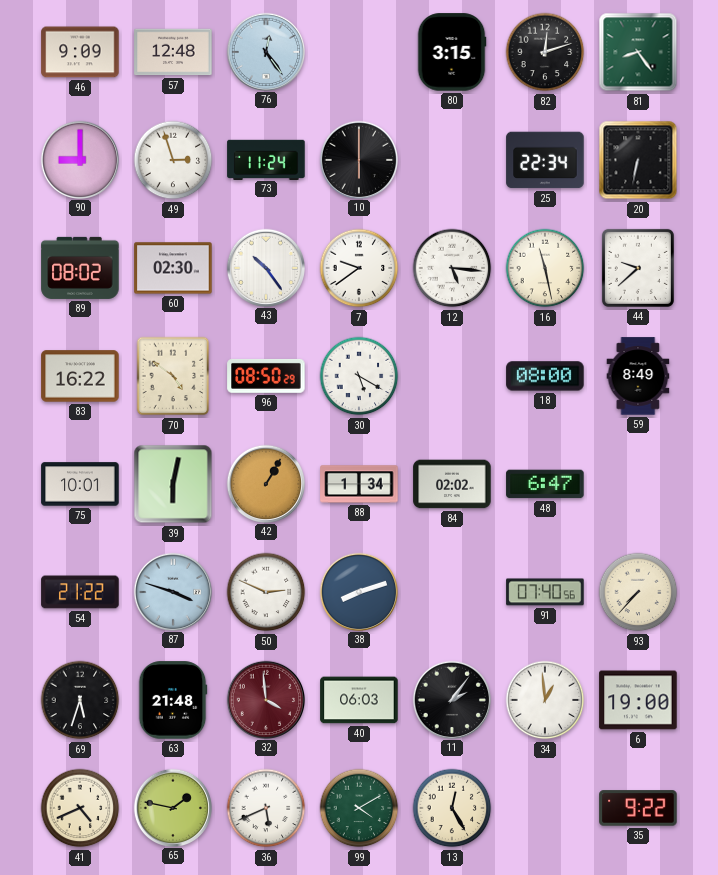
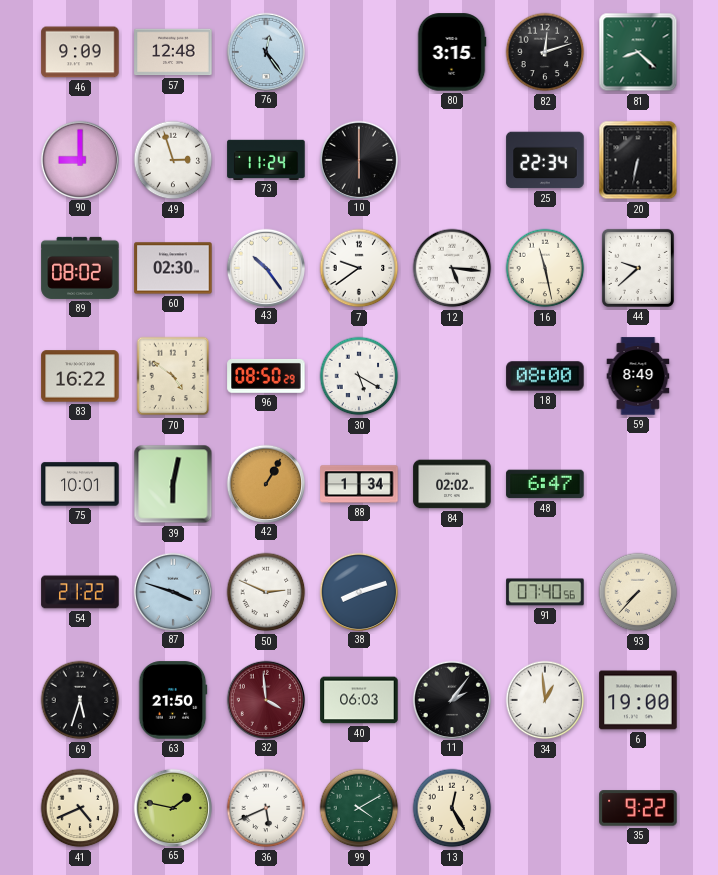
81: 8:24 -> 8:22
63: 21:48 -> 21:50
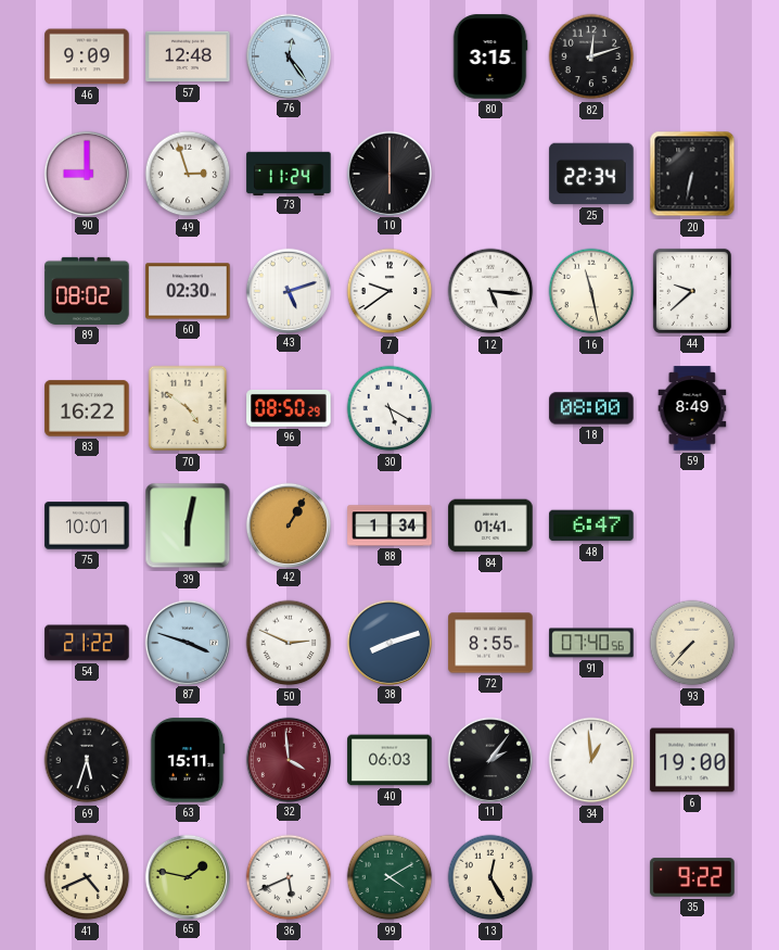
81: 8:22 -> none
43: 10:24 -> 5:12
84: 02:02 -> 01:41
72: none -> 8:55
63: 21:50 -> 15:11
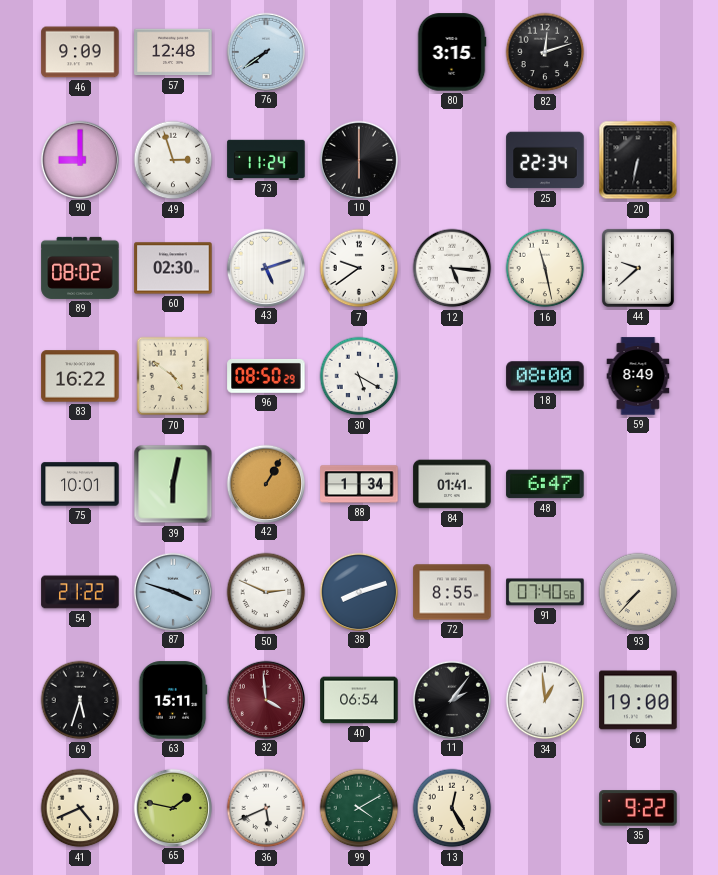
76: 12:24 -> 7:39
40: 06:03 -> 06:54
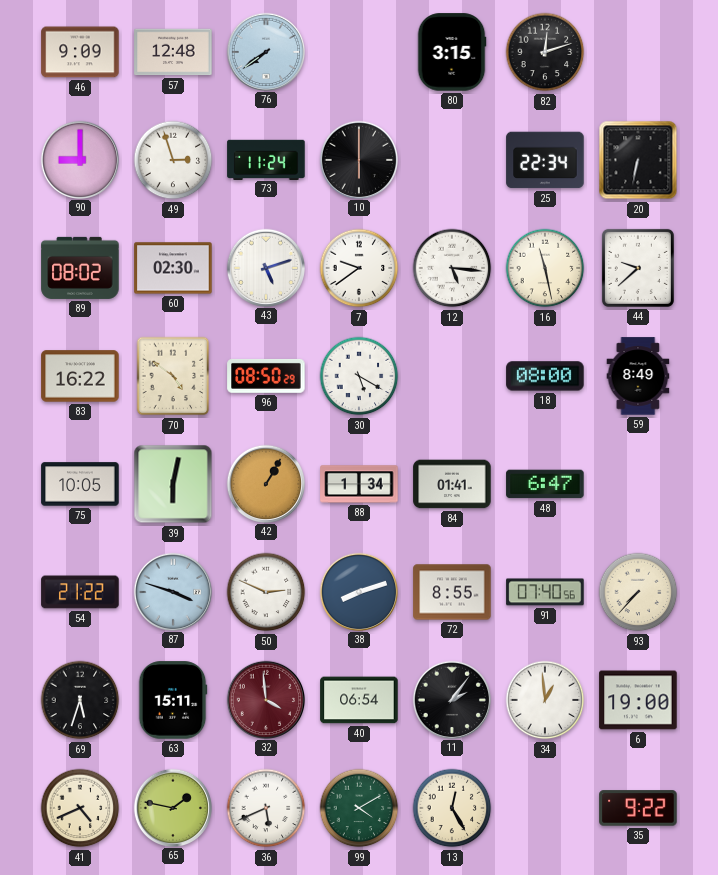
75: 10:01 -> 10:05
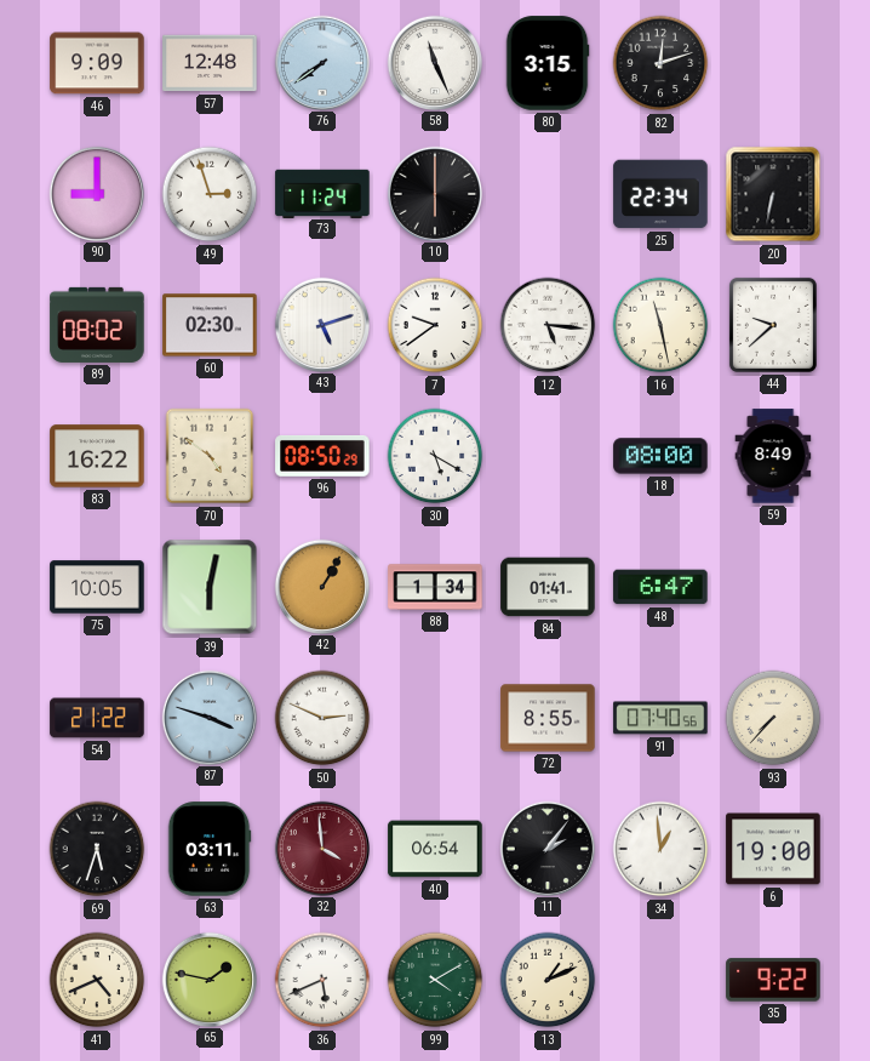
58: none -> 11:26
38: 8:12 -> none
63: 15:11 -> 03:11
13: 12:25 -> 1:11
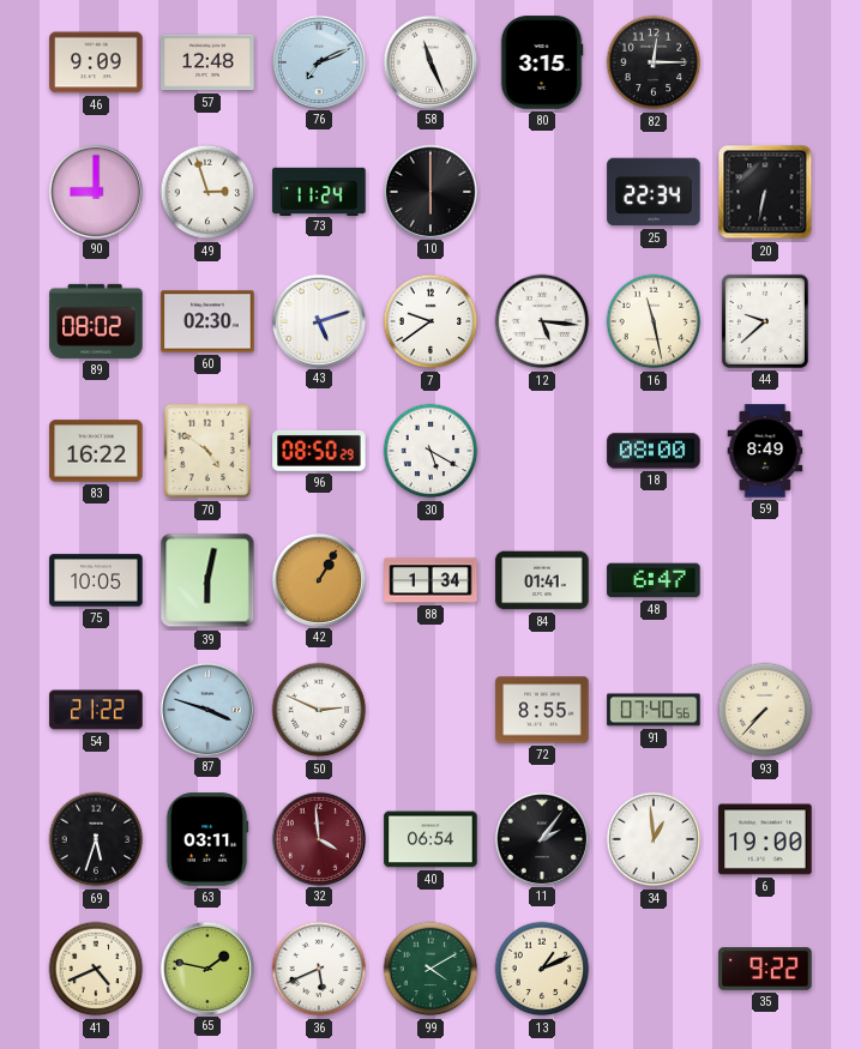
76: 7:39 -> 7:11
82: 12:12 -> 12:15
